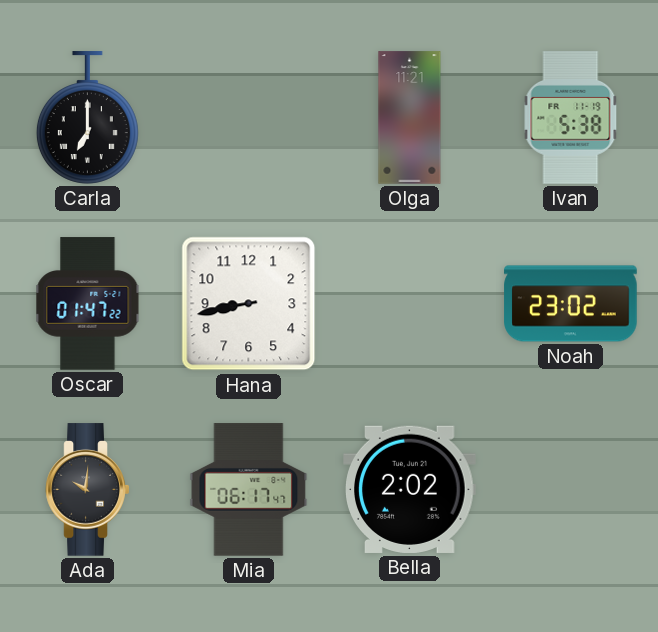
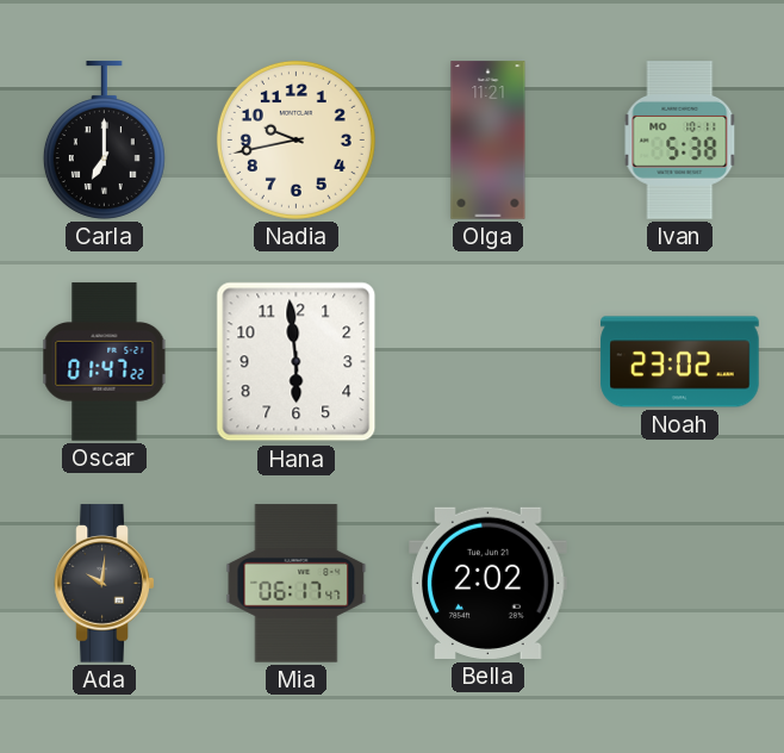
Nadia: none -> 9:43
Ivan date: FR 11-19 -> MO 10-11
Hana: 8:43 -> 5:59
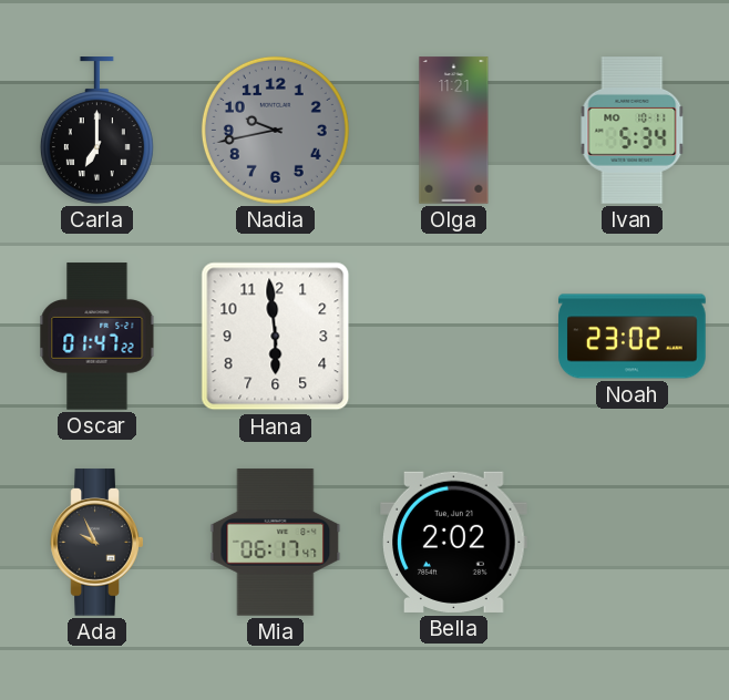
Nadia dial: cream -> grey
Ivan: 5:38 -> 5:34
Ada: 10:01 -> 9:56
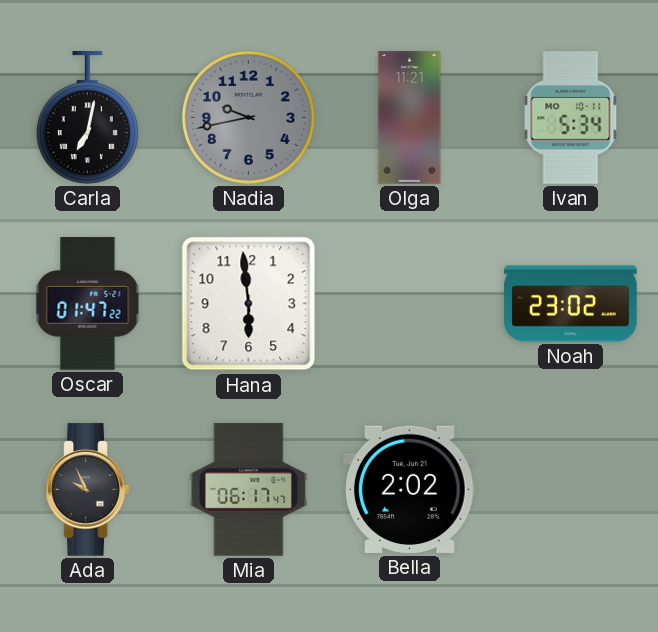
Carla: 7:00 -> 7:02
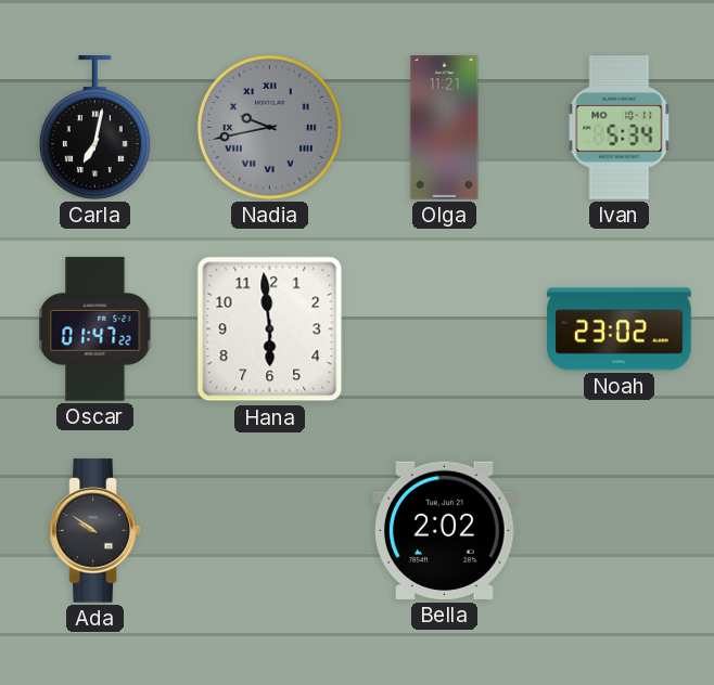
Nadia numerals: Arabic -> Roman
Ada: 9:56 -> 9:51
Mia: 06:17 -> none
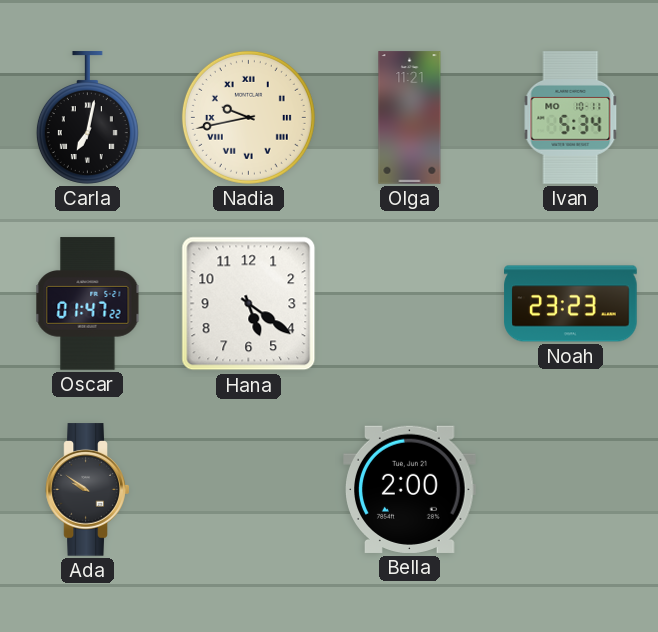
Nadia dial: grey -> cream
Hana: 5:59 -> 5:21
Noah: 23:02 -> 23:23
Bella: 2:02 -> 2:00
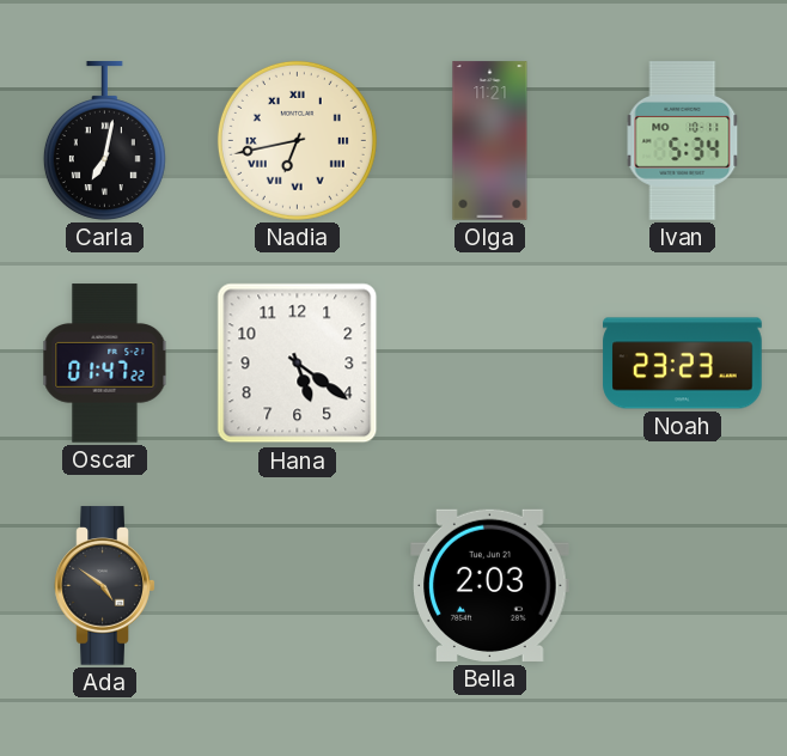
Nadia: 9:43 -> 6:43
Ada: 9:51 -> 4:51
Bella: 2:00 -> 2:03
